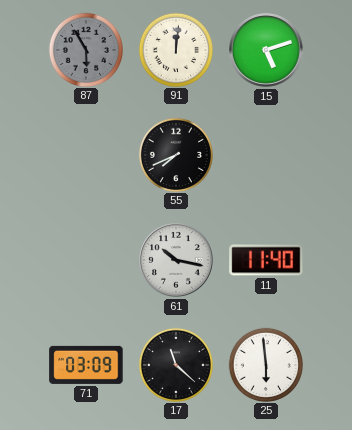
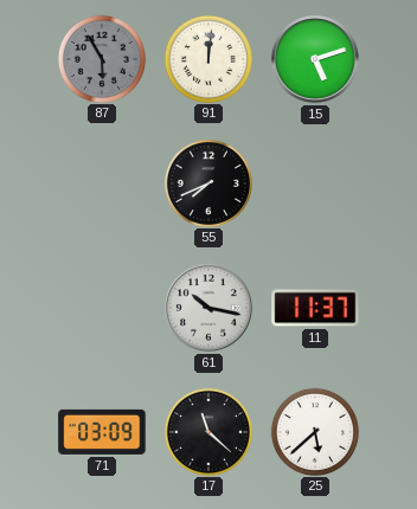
11: 11:40 -> 11:37
25: 5:59 -> 5:38
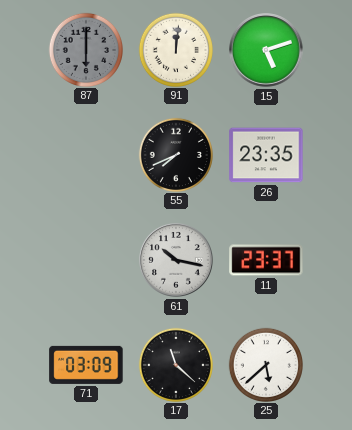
87: 5:55 -> 6:00
26: none -> 23:35
11: 11:37 -> 23:37
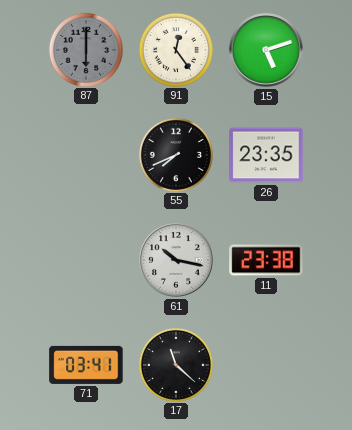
91: 12:01 -> 12:24
11: 23:37 -> 23:38
71: 03:09 -> 03:41
25: 5:38 -> none
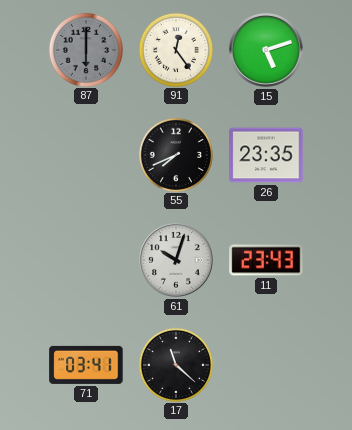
61: 10:17 -> 10:03
11: 23:38 -> 23:43
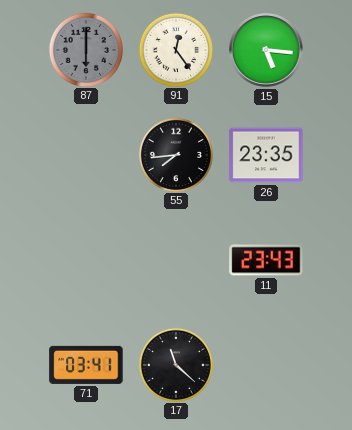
15: 5:12 -> 5:16
55: 7:41 -> 7:44
61: 10:03 -> none
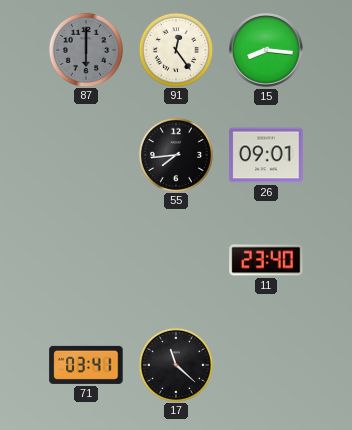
15: 5:16 -> 8:16
26: 23:35 -> 09:01
11: 23:43 -> 23:40
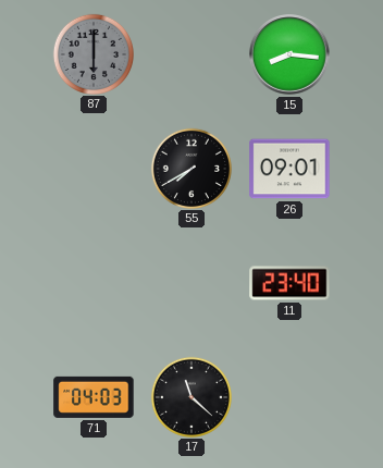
91: 12:24 -> none
55: 7:44 -> 7:40
71: 03:41 -> 04:03
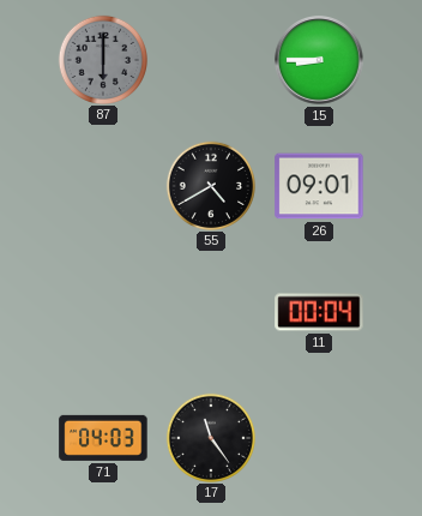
15: 8:16 -> 8:45
55: 7:40 -> 4:40
11: 23:40 -> 00:04
17: 11:22 -> 11:24
